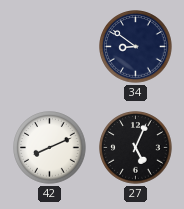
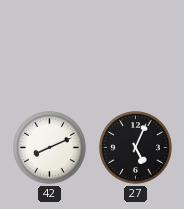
34: 8:51 -> none
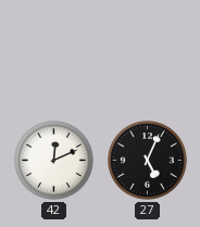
42: 8:11 -> 12:11
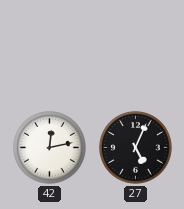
42: 12:11 -> 12:13
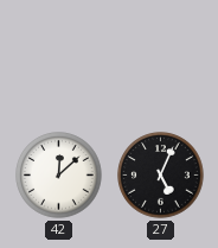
42: 12:13 -> 12:08
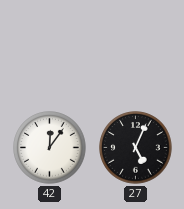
42: 12:08 -> 12:06
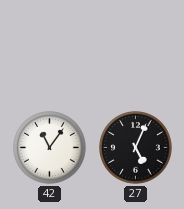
42: 12:06 -> 11:06
